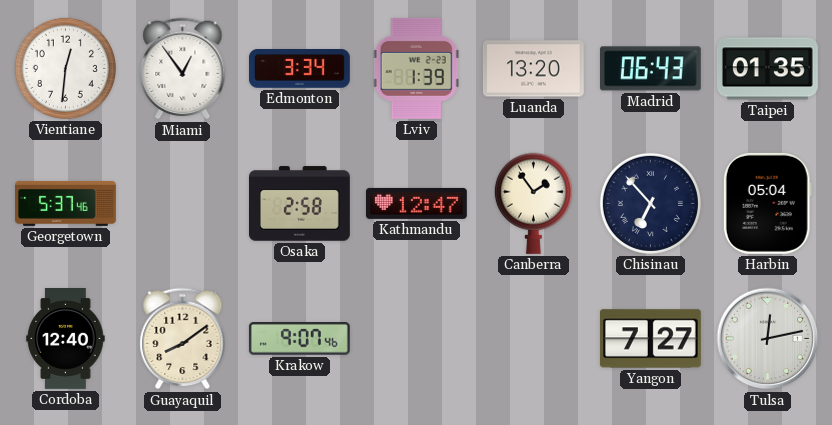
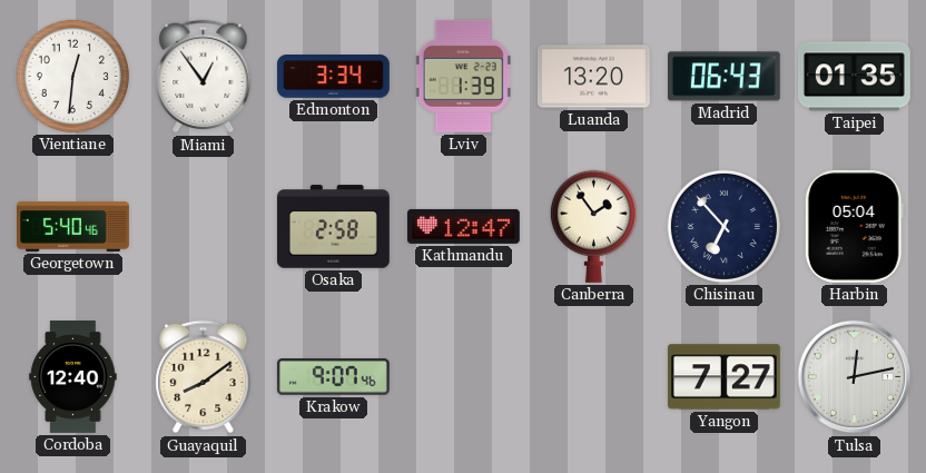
Georgetown: 5:37 -> 5:40
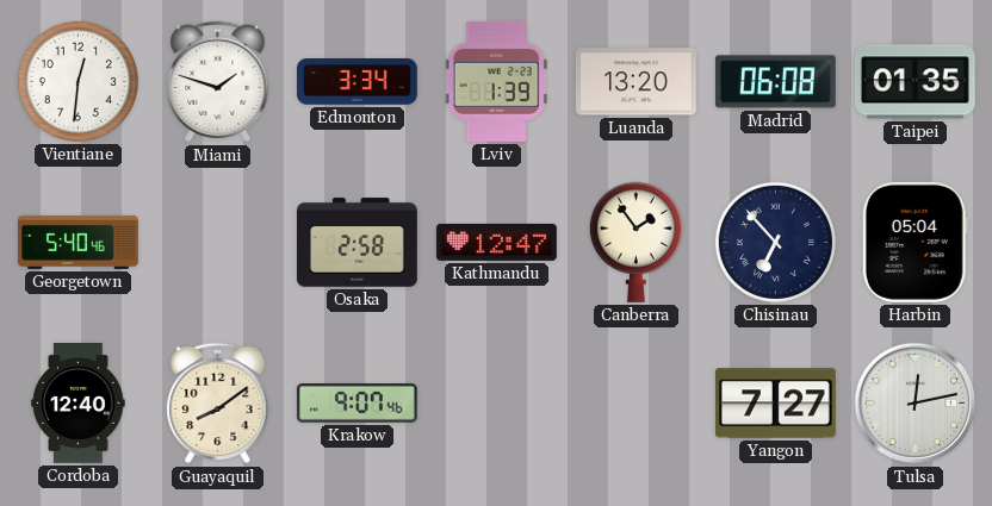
Miami: 12:54 -> 1:48
Madrid: 06:43 -> 06:08
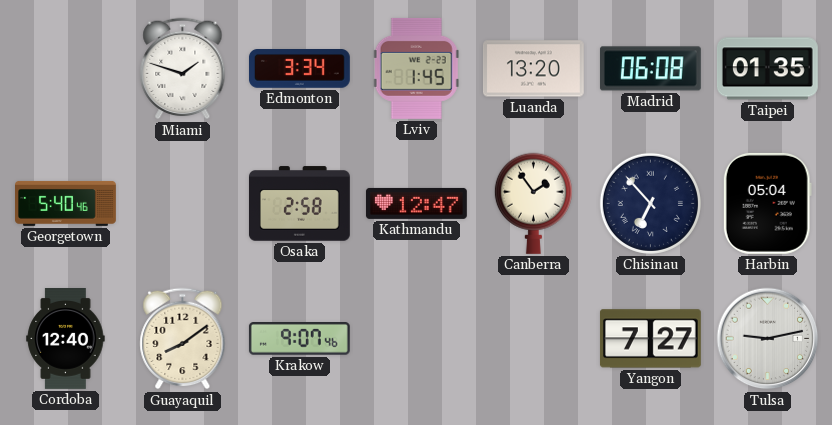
Vientiane: 12:31 -> none
Lviv: 1:39 -> 1:45
Tulsa: 12:13 -> 9:13
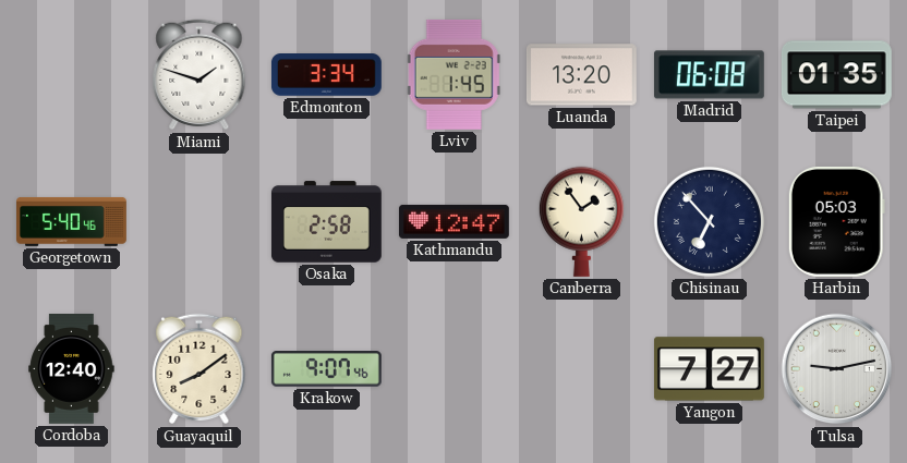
Harbin: 05:04 -> 05:03
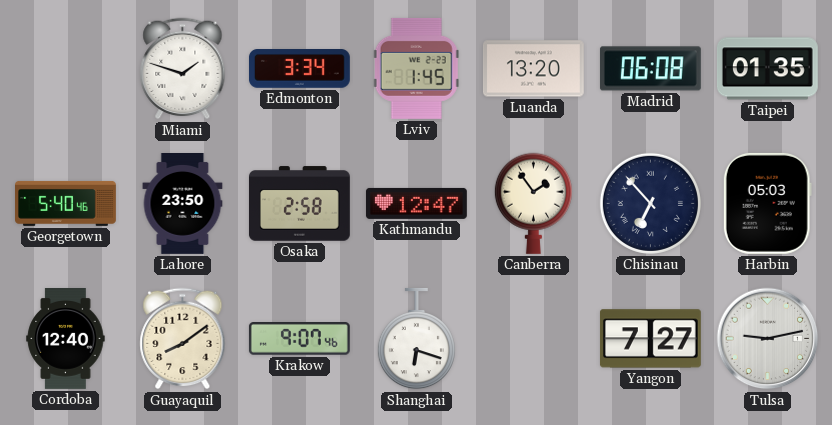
Lahore: none -> 23:50
Shanghai: none -> 6:18
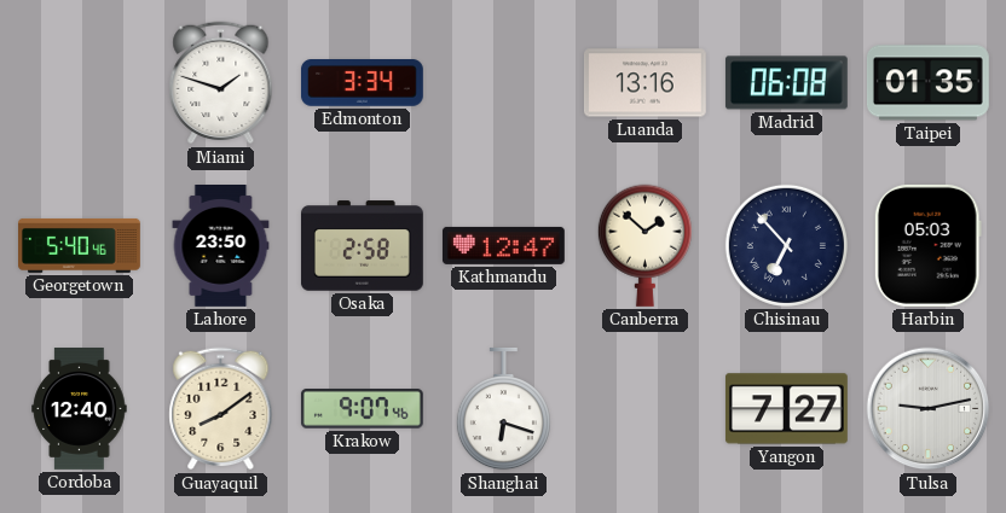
Lviv: 1:45 -> none
Luanda: 13:20 -> 13:16
Canberra: 1:54 -> 1:52
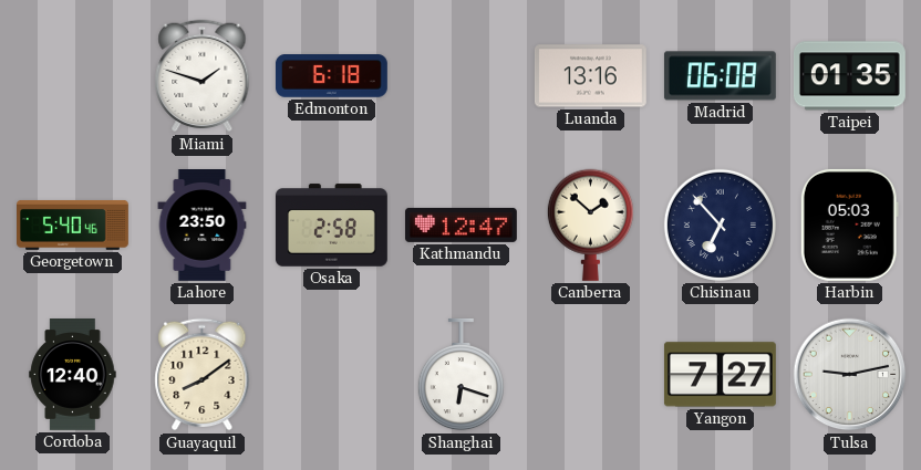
Edmonton: 3:34 -> 6:18
Krakow: 9:07 -> none
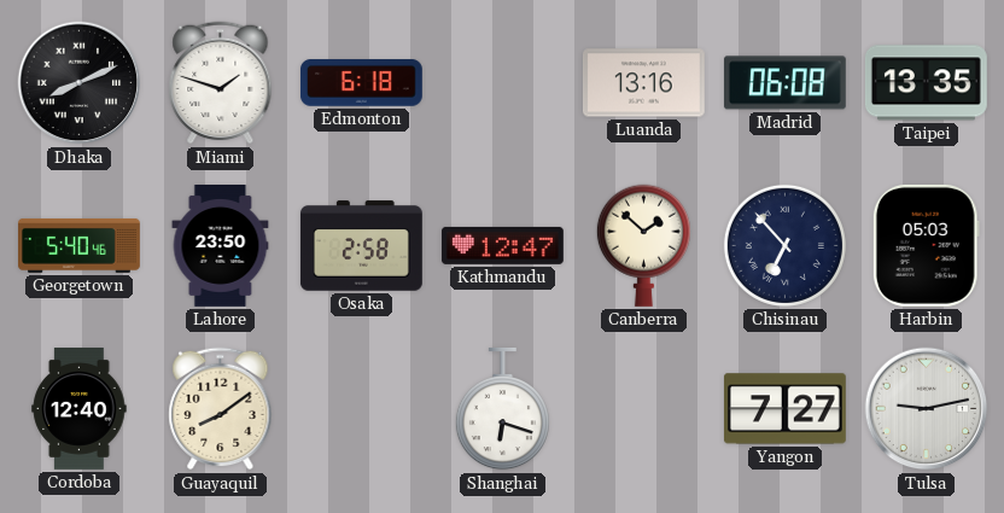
Dhaka: none -> 8:11
Taipei: 01:35 -> 13:35
